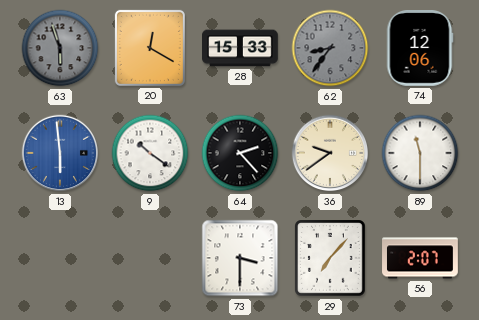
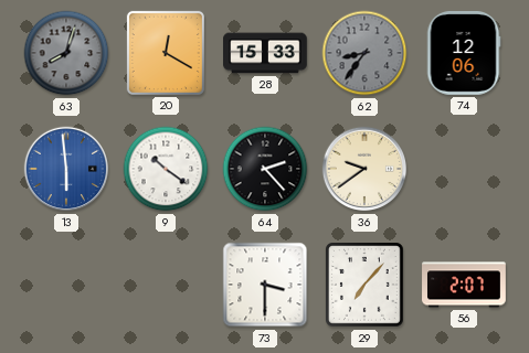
63: 5:57 -> 8:03
89: 11:30 -> none
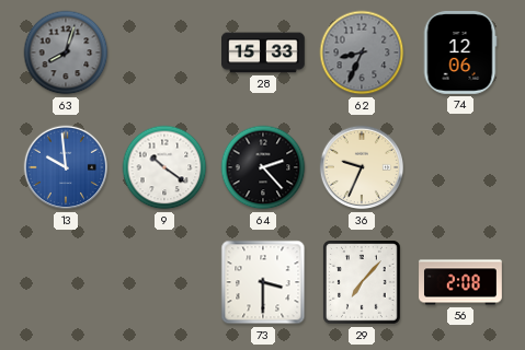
20: 12:20 -> none
62: 8:36 -> 8:34
13: 5:59 -> 9:59
36: 9:39 -> 9:34
56: 2:07 -> 2:08
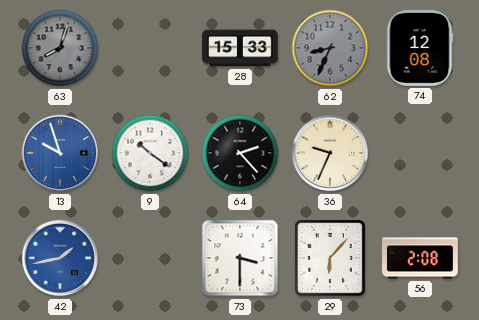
74: 12:06 -> 12:08
13: 9:59 -> 9:57
42: none -> 1:43
29: 7:07 -> 6:07
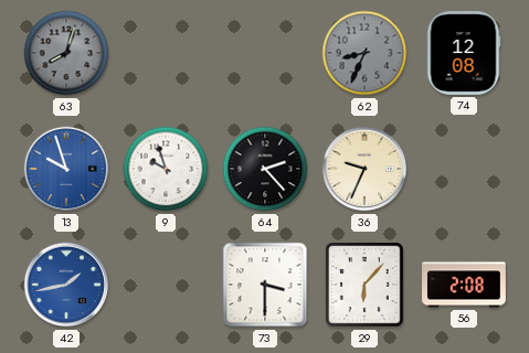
28: 15:33 -> none
9: 10:21 -> 9:57
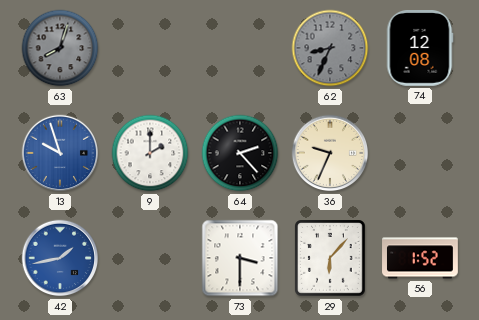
9: 9:57 -> 2:00
56: 2:08 -> 1:52
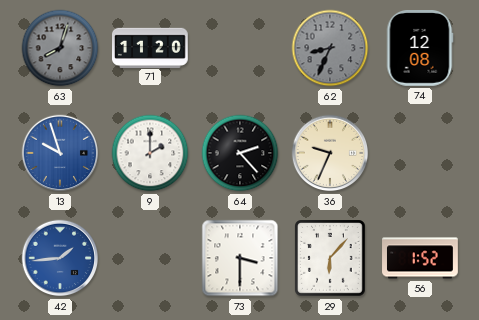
71: none -> 11:20
42: 1:43 -> 1:44
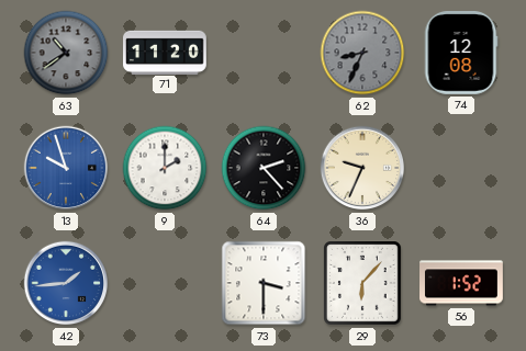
63: 8:03 -> 10:39
